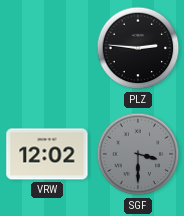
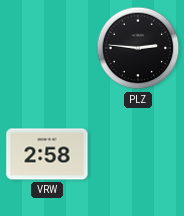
VRW: 12:02 -> 2:58
SGF: 3:30 -> none
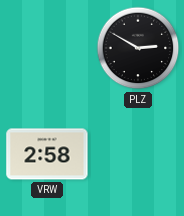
PLZ: 2:46 -> 2:50
